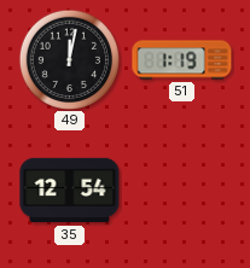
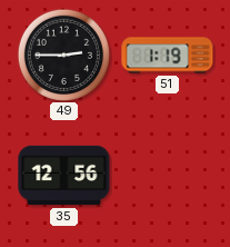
49: 12:02 -> 2:45
35: 12:54 -> 12:56
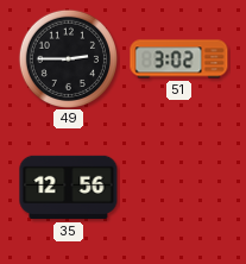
51: 1:19 -> 3:02
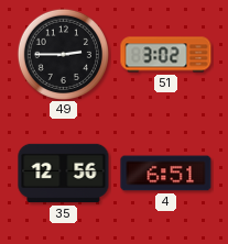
4: none -> 6:51
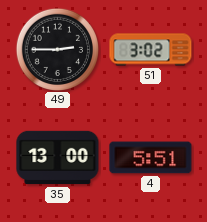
35: 12:56 -> 13:00
4: 6:51 -> 5:51
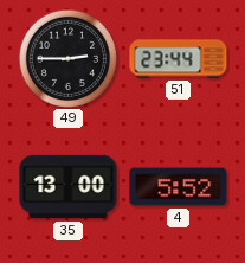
51: 3:02 -> 23:44
4: 5:51 -> 5:52
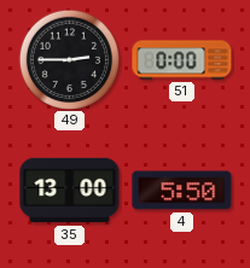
51: 23:44 -> 0:00
4: 5:52 -> 5:50
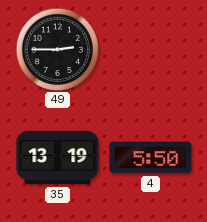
51: 0:00 -> none
35: 13:00 -> 13:19
